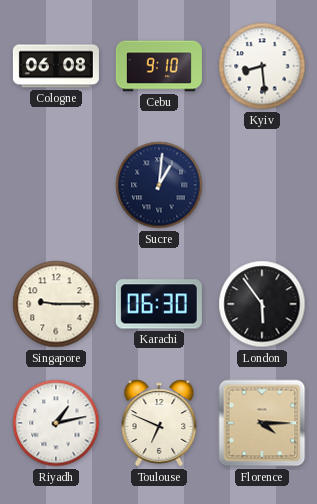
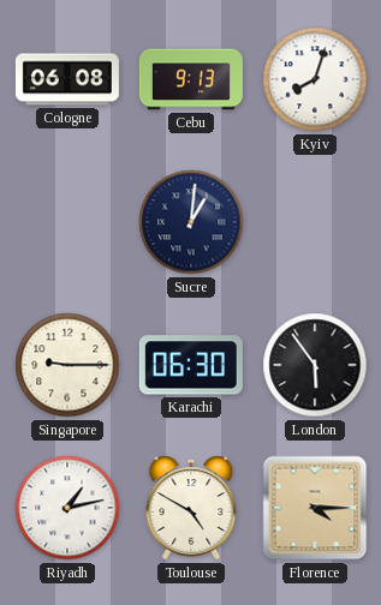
Cebu: 9:10 -> 9:13
Kyiv: 8:29 -> 8:03
Toulouse: 6:49 -> 4:50
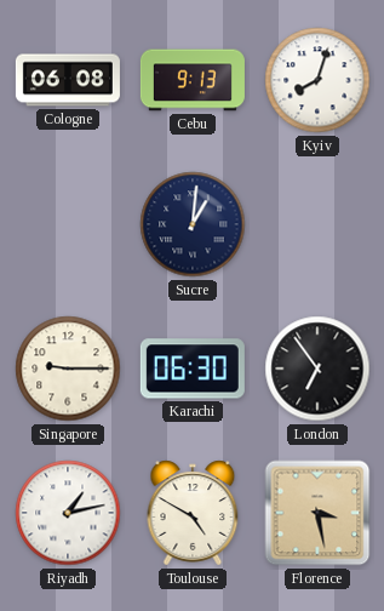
London: 5:54 -> 6:54
Florence: 4:15 -> 3:28
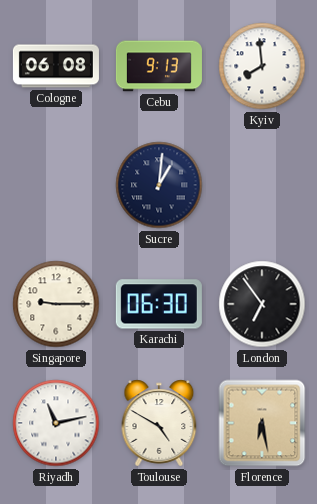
Kyiv: 8:03 -> 7:59
Riyadh: 1:13 -> 11:13
Florence: 3:28 -> 6:28
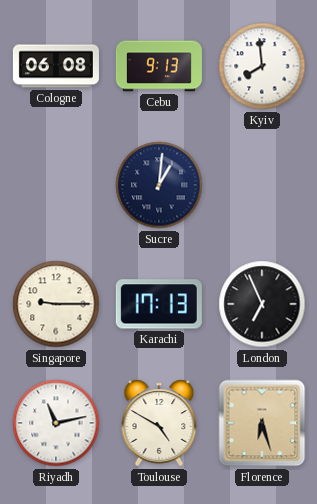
Karachi: 06:30 -> 17:13
London: 6:54 -> 6:56
Florence: 6:28 -> 6:27
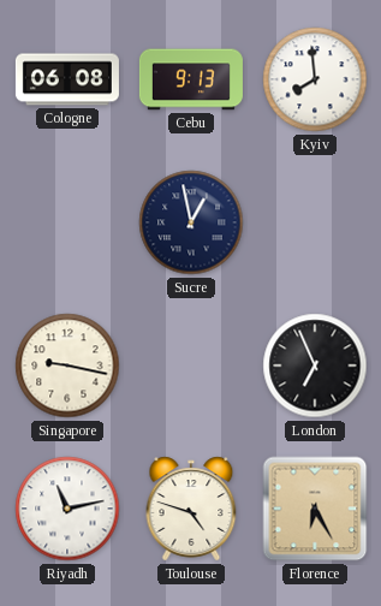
Sucre: 1:01 -> 12:58
Singapore: 9:15 -> 9:17
Karachi: 17:13 -> none
Toulouse: 4:50 -> 4:48
Florence: 6:27 -> 6:25
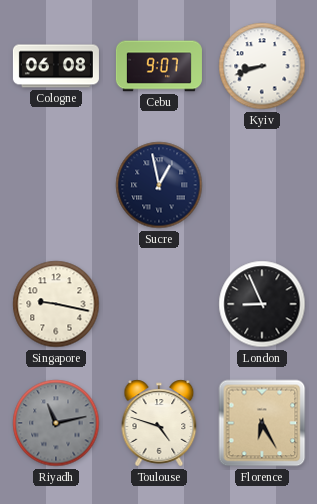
Cebu: 9:13 -> 9:07
Kyiv: 7:59 -> 8:42
London: 6:56 -> 8:56
Riyadh dial: white -> grey
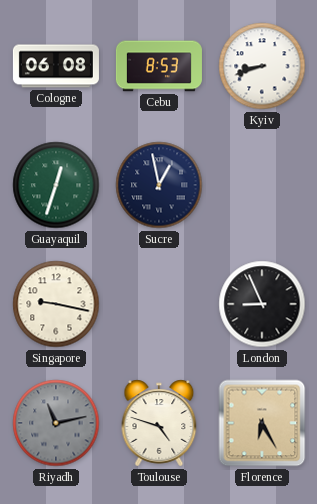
Cebu: 9:07 -> 8:53
Guayaquil: none -> 12:33
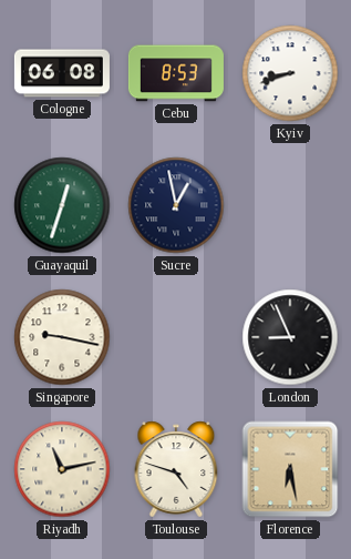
Riyadh dial: grey -> cream
Florence: 6:25 -> 6:28
